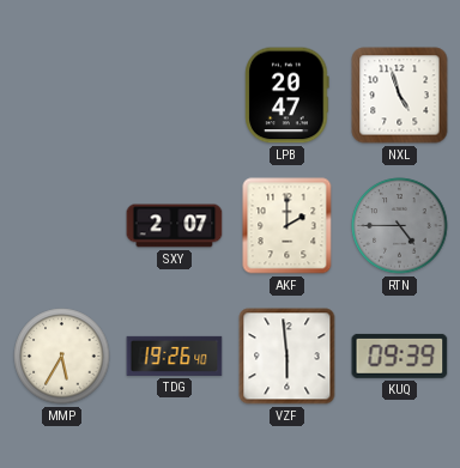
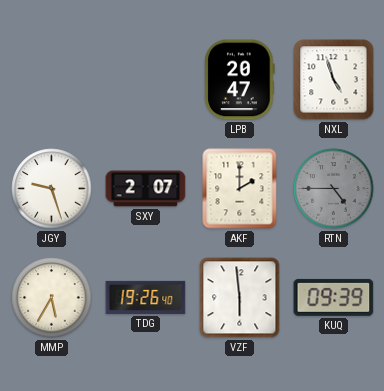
JGY: none -> 9:27
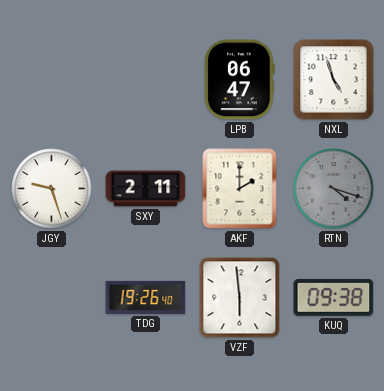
LPB: 20:47 -> 06:47
SXY: 2:07 -> 2:11
RTN: 4:45 -> 4:18
MMP: 5:35 -> none
KUQ: 09:39 -> 09:38
